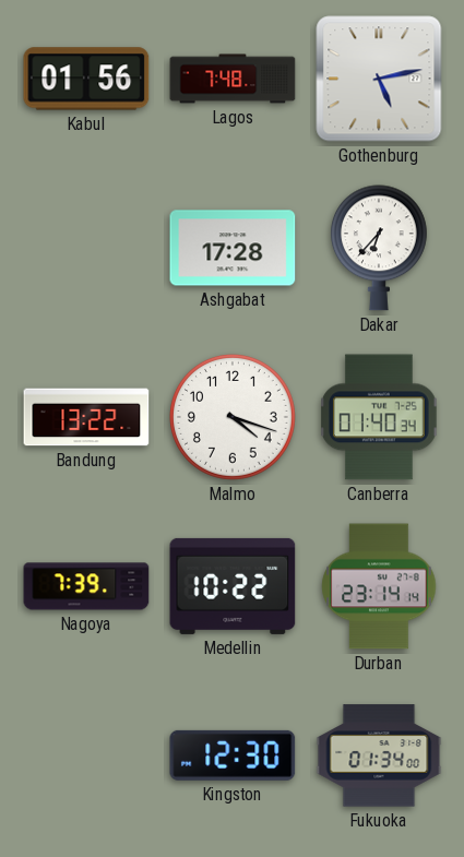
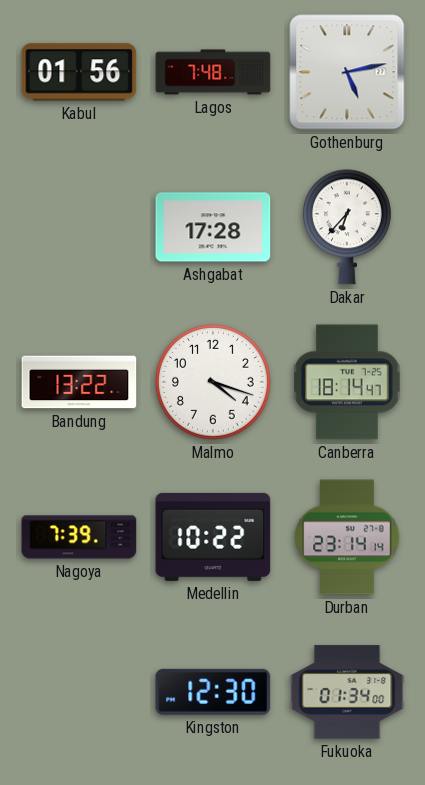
Canberra: 01:40 -> 18:14
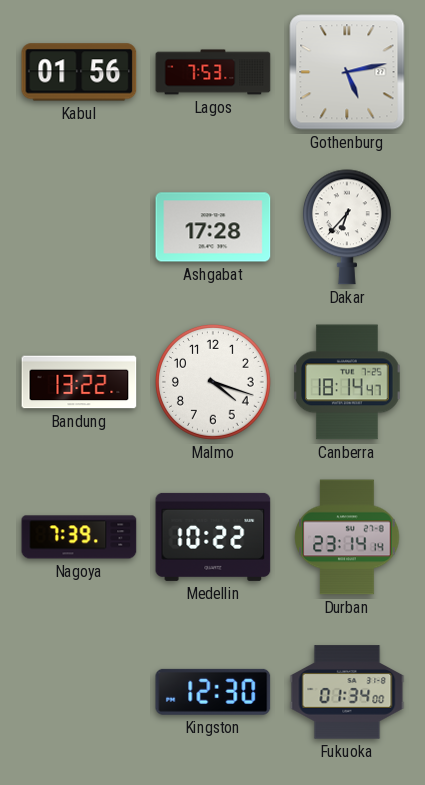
Lagos: 7:48 -> 7:53
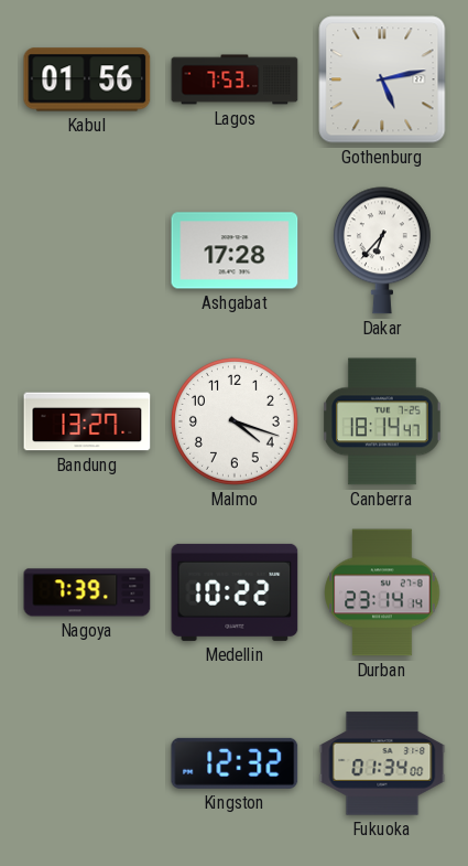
Bandung: 13:22 -> 13:27
Kingston: 12:30 -> 12:32
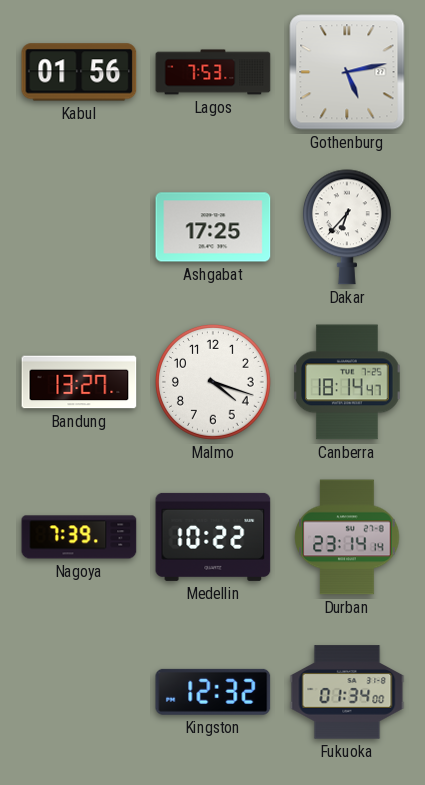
Ashgabat: 17:28 -> 17:25
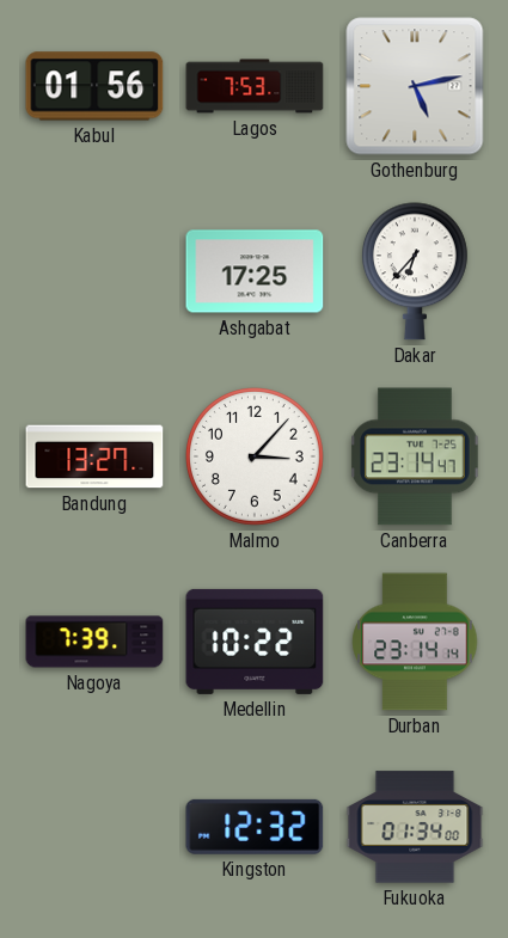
Malmo: 4:18 -> 3:07
Canberra: 18:14 -> 23:14
